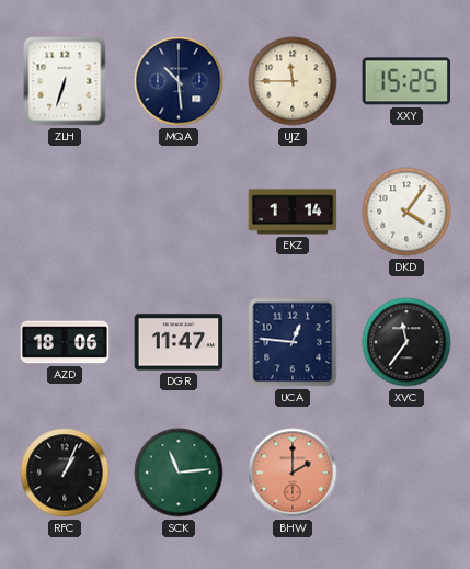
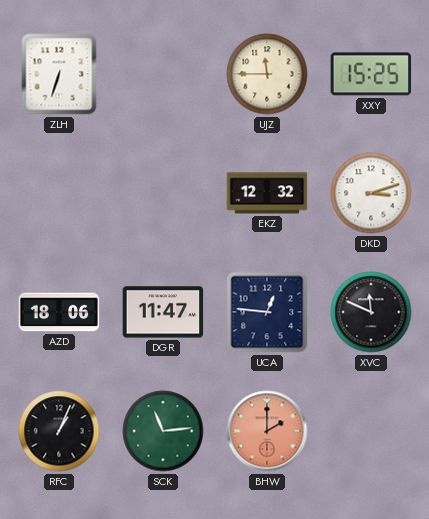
MQA: 10:29 -> none
EKZ: 1:14 -> 12:32
DKD: 4:06 -> 3:12
XVC: 11:36 -> 11:49
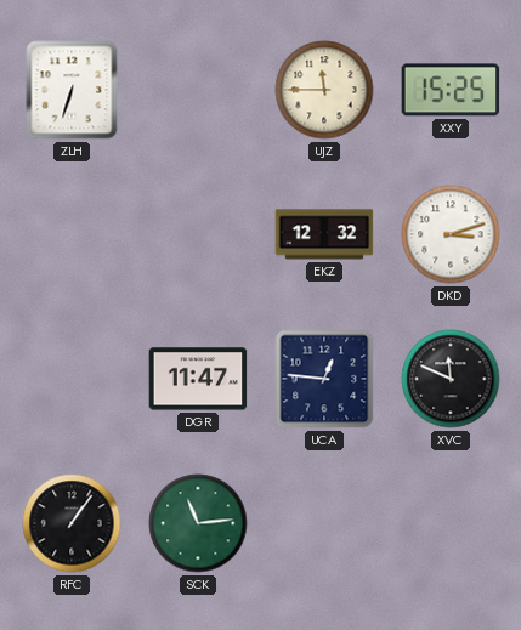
AZD: 18:06 -> none
RFC: 1:04 -> 1:06
BHW: 2:00 -> none
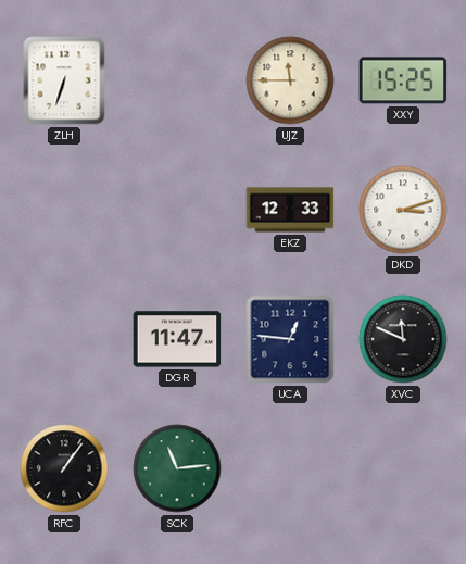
EKZ: 12:32 -> 12:33
